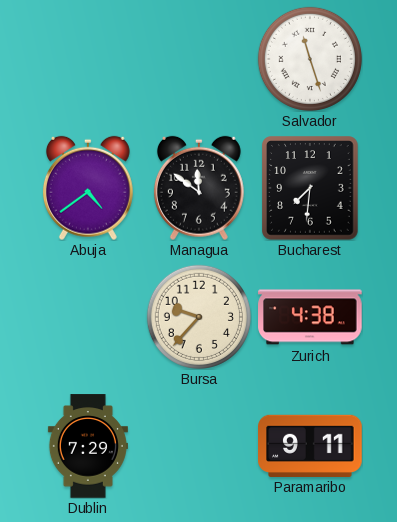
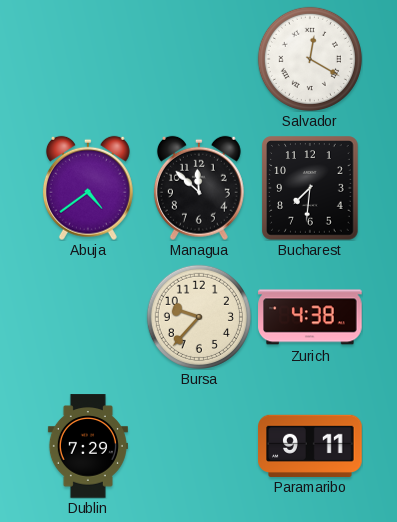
Salvador: 11:27 -> 12:20
Managua: 11:51 -> 11:52
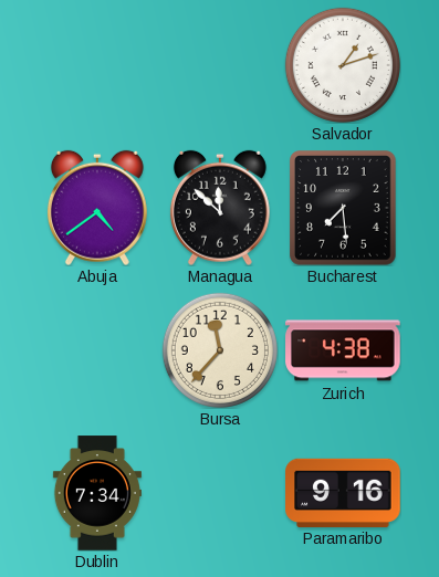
Salvador: 12:20 -> 1:12
Bucharest: 7:31 -> 7:29
Bursa: 9:37 -> 11:37
Dublin: 7:29 -> 7:34
Paramaribo: 9:11 -> 9:16
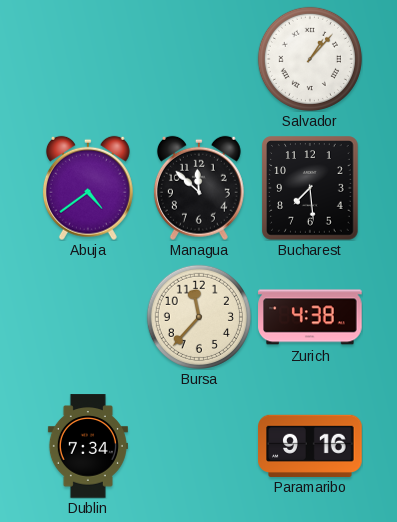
Salvador: 1:12 -> 1:07
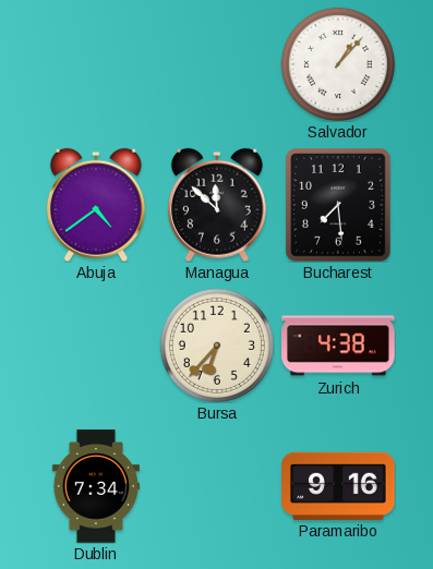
Bursa: 11:37 -> 6:37
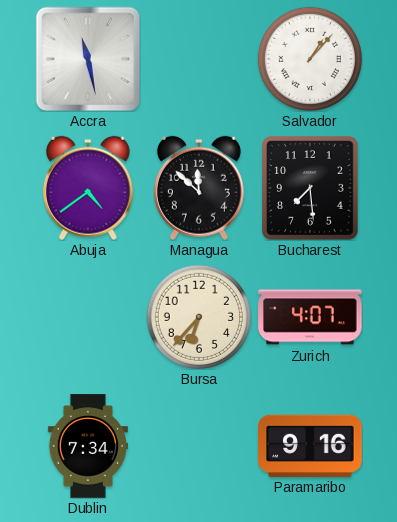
Accra: none -> 11:28
Zurich: 4:38 -> 4:07
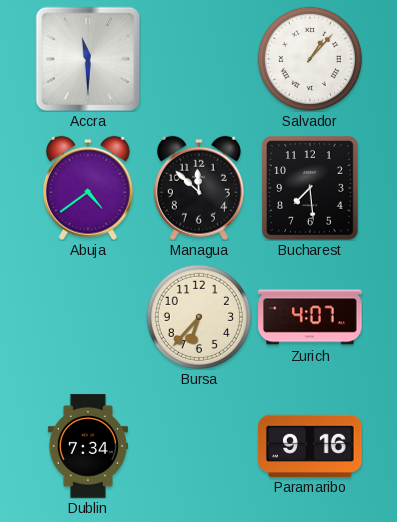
Accra: 11:28 -> 11:30
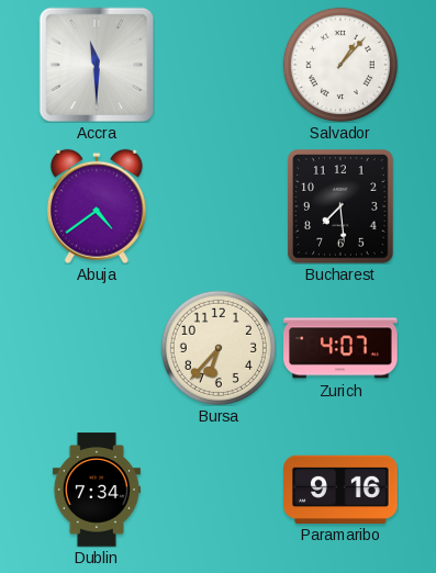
Managua: 11:52 -> none
